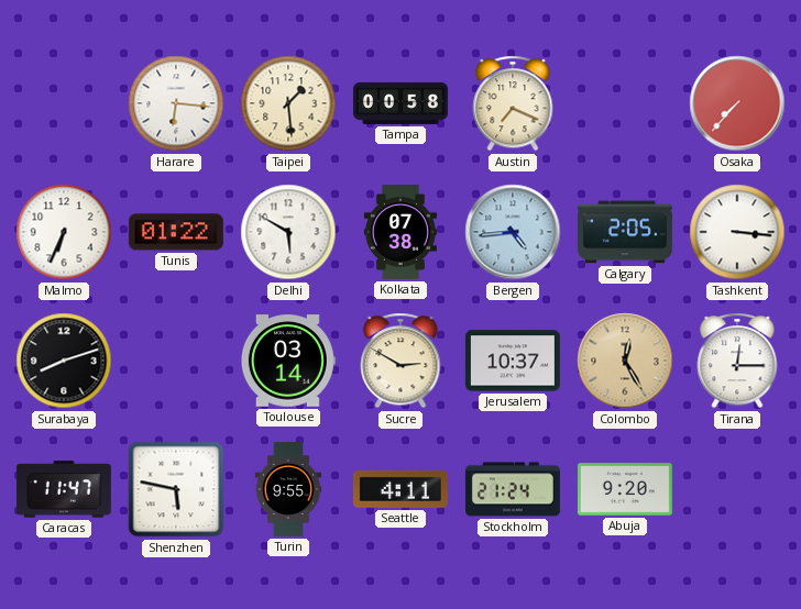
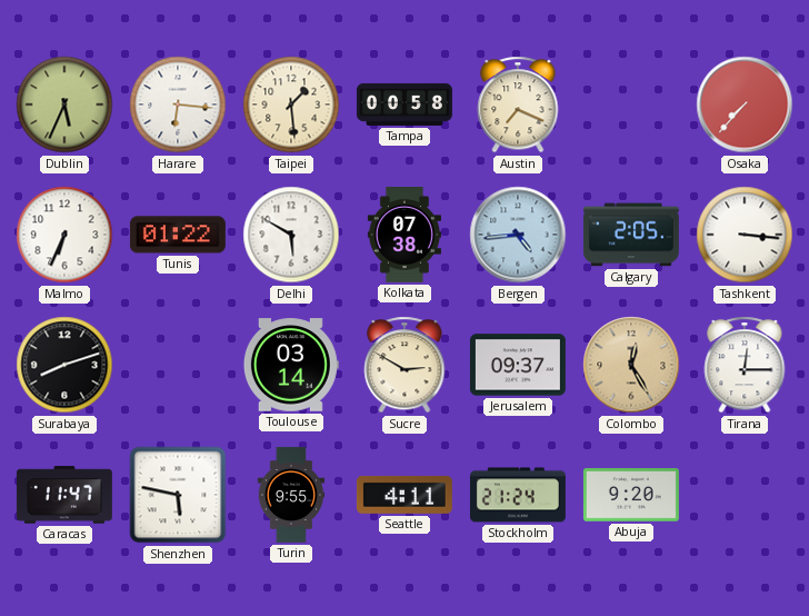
Dublin: none -> 5:34
Jerusalem: 10:37 -> 09:37
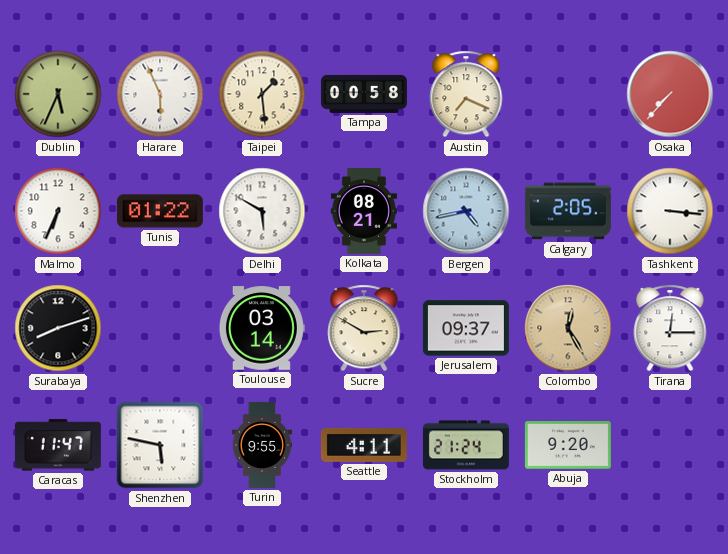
Harare: 6:16 -> 5:56
Kolkata: 07:38 -> 08:21
Bergen: 4:44 -> 4:43
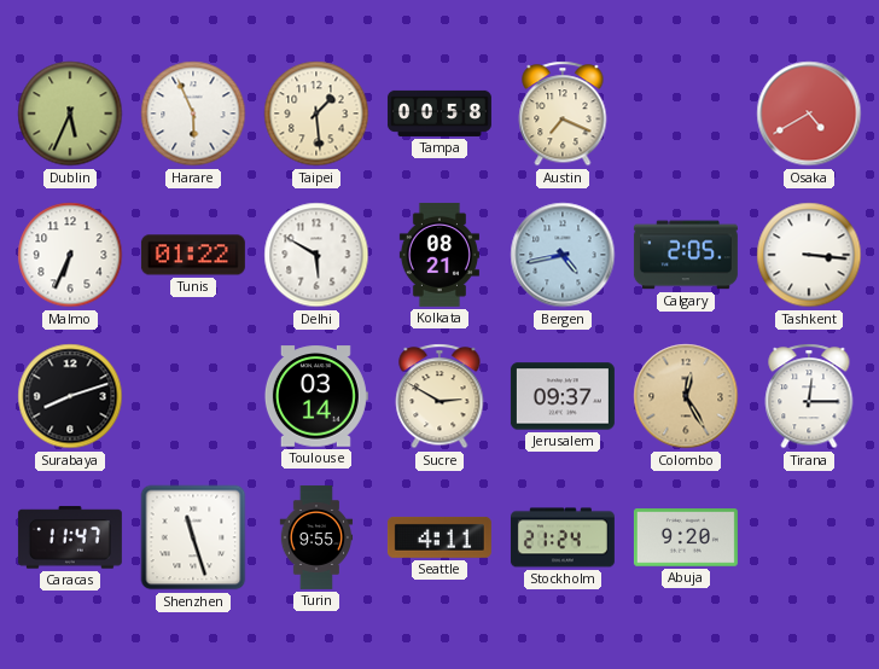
Osaka: 7:37 -> 4:40
Shenzhen: 5:47 -> 11:27
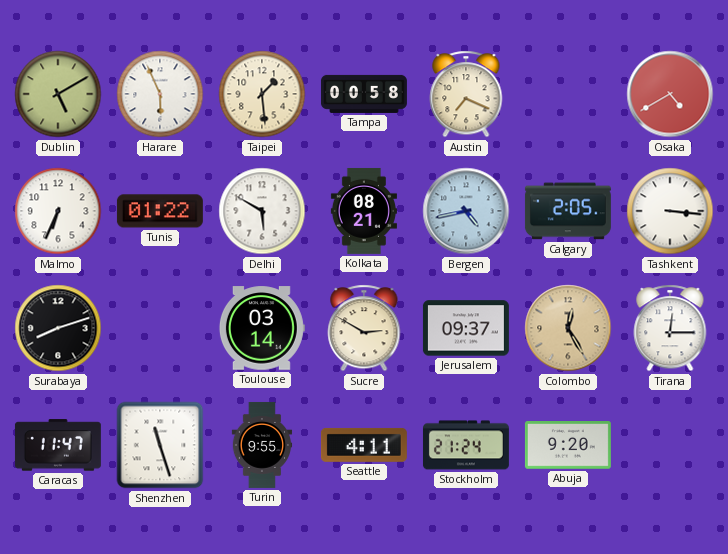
Dublin: 5:34 -> 5:10
